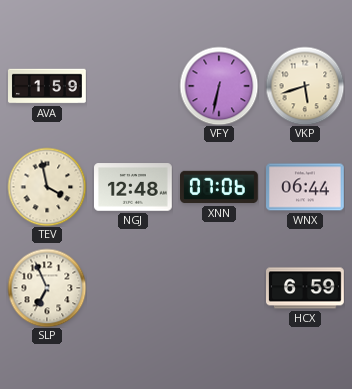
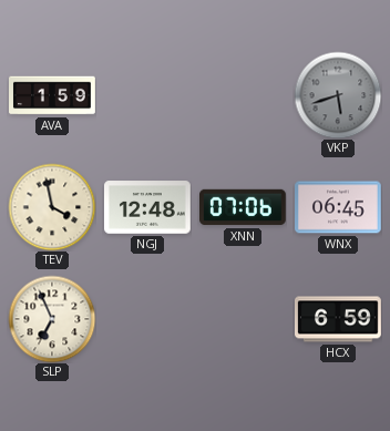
VFY: 6:32 -> none
VKP dial: cream -> grey
WNX: 06:44 -> 06:45
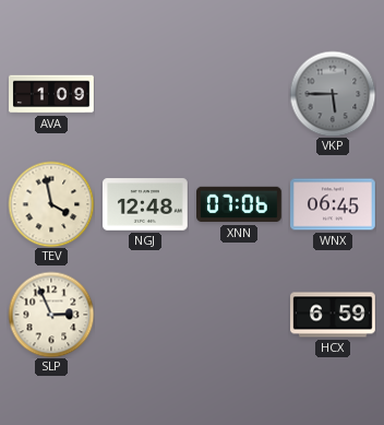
AVA: 1:59 -> 1:09
VKP: 5:42 -> 5:45
SLP: 6:56 -> 2:56
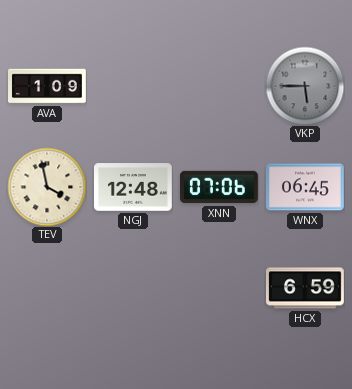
SLP: 2:56 -> none
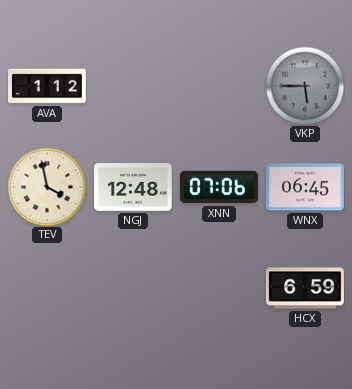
AVA: 1:09 -> 1:12
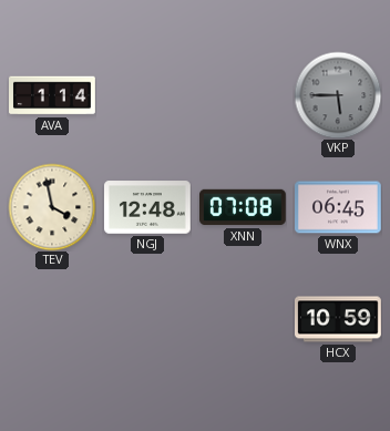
AVA: 1:12 -> 1:14
XNN: 07:06 -> 07:08
HCX: 6:59 -> 10:59
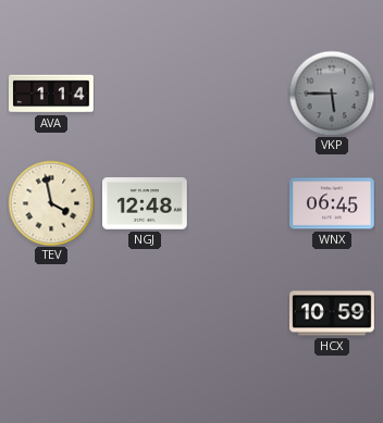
XNN: 07:08 -> none
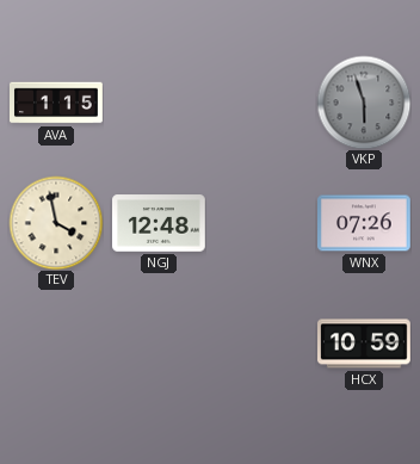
AVA: 1:14 -> 1:15
VKP: 5:45 -> 5:57
WNX: 06:45 -> 07:26
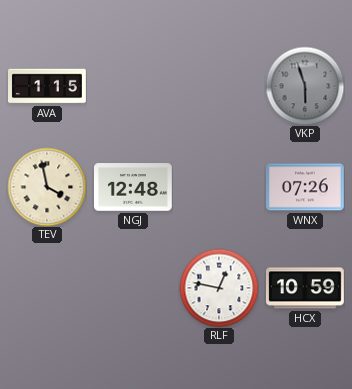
RLF: none -> 12:47
